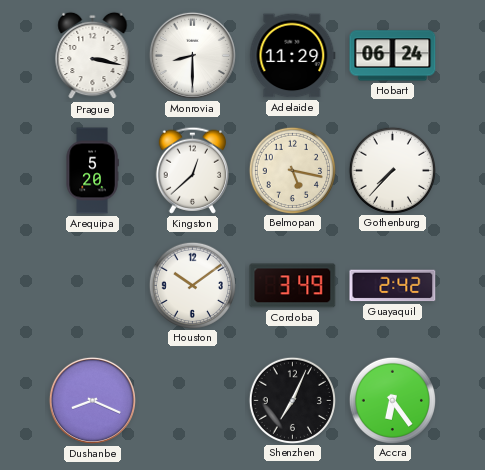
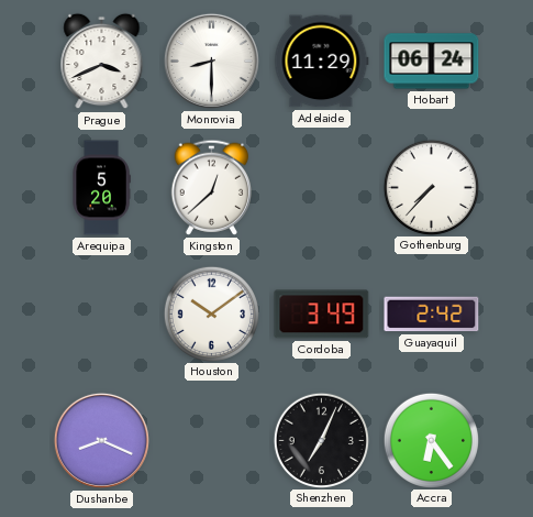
Prague: 3:17 -> 3:41
Belmopan: 5:17 -> none
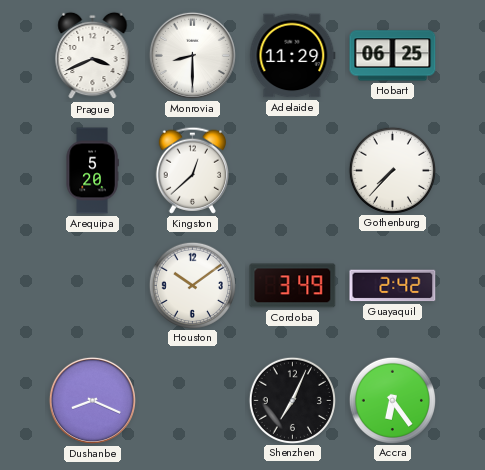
Hobart: 06:24 -> 06:25
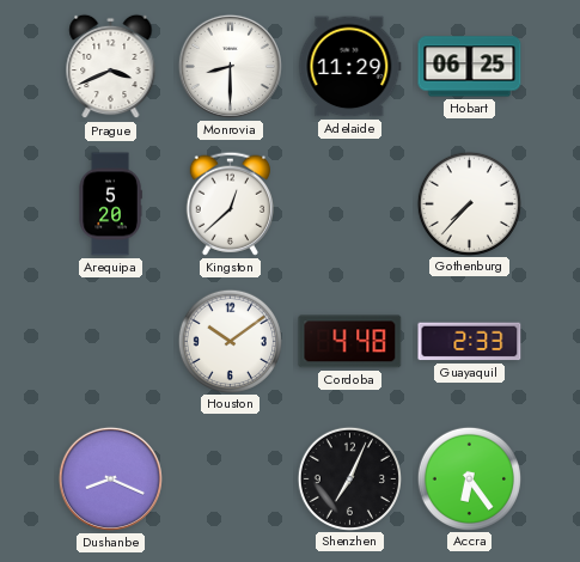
Cordoba: 3:49 -> 4:48
Guayaquil: 2:42 -> 2:33
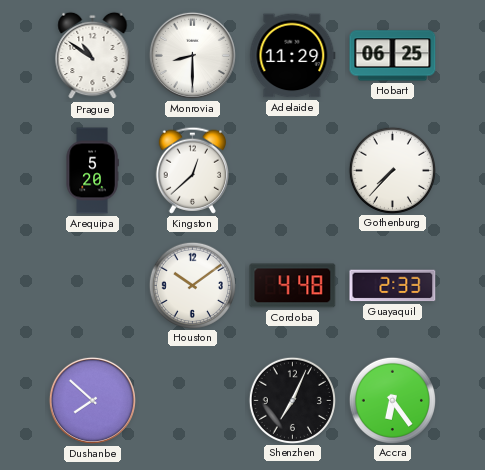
Prague: 3:41 -> 10:51
Dushanbe: 8:19 -> 7:52
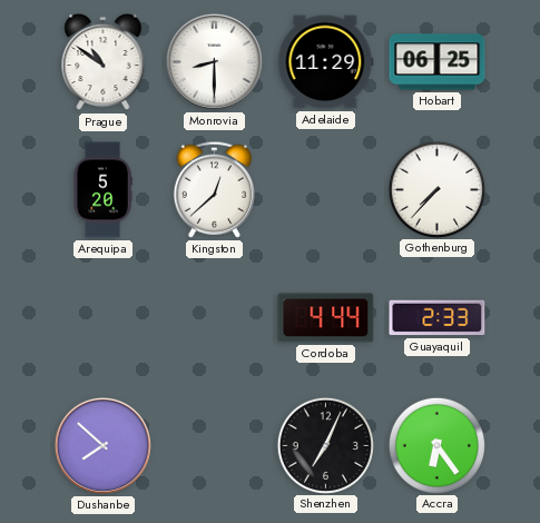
Houston: 10:09 -> none
Cordoba: 4:48 -> 4:44
